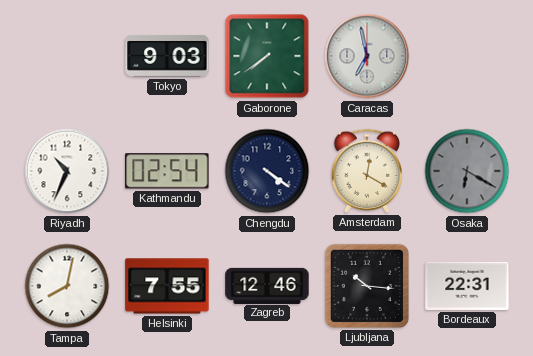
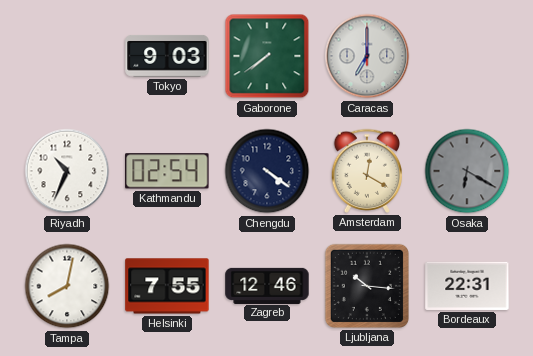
Caracas: 6:58 -> 7:00
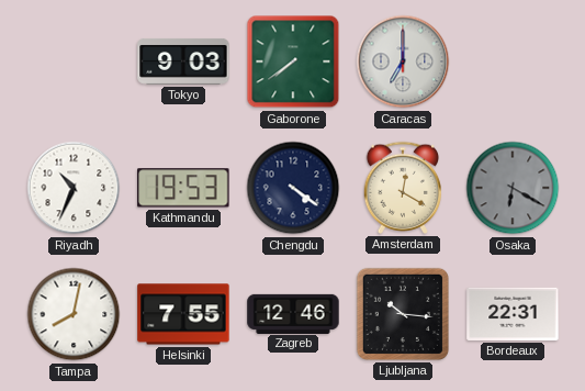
Kathmandu: 02:54 -> 19:53
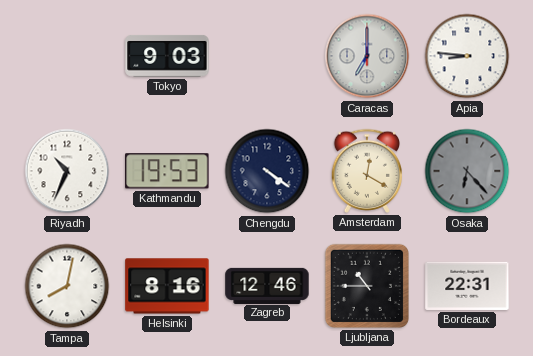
Gaborone: 7:39 -> none
Apia: none -> 8:46
Osaka: 6:20 -> 6:23
Helsinki: 7:55 -> 8:16
Ljubljana: 10:16 -> 10:45
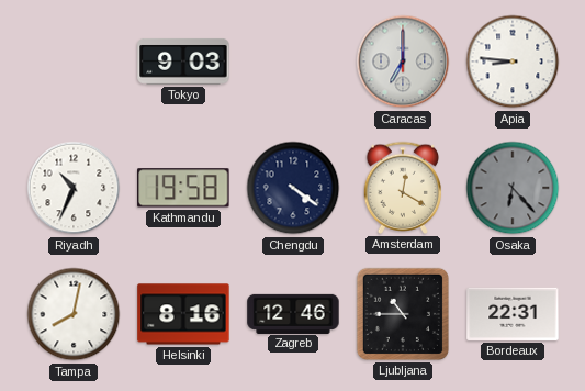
Kathmandu: 19:53 -> 19:58
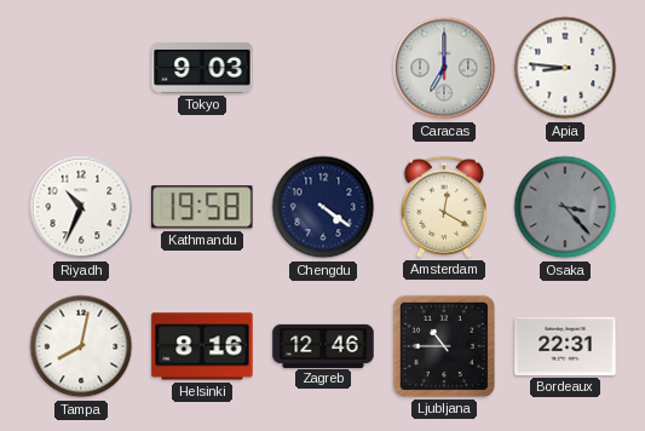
Osaka: 6:23 -> 3:23
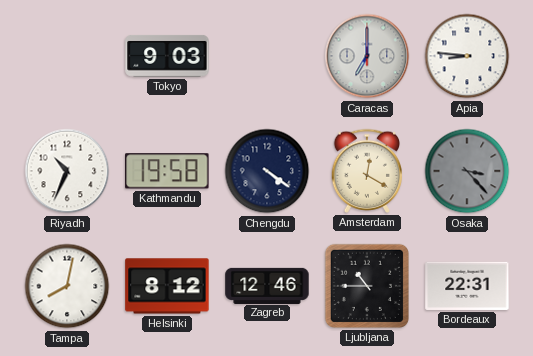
Helsinki: 8:16 -> 8:12
